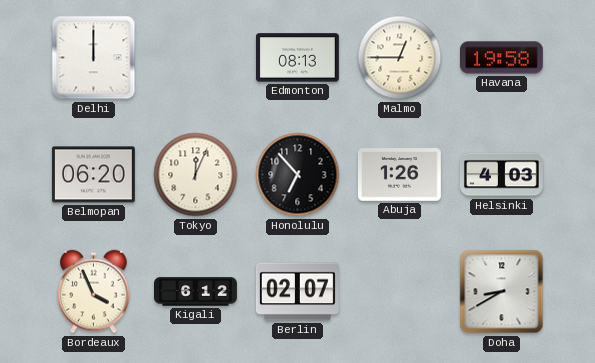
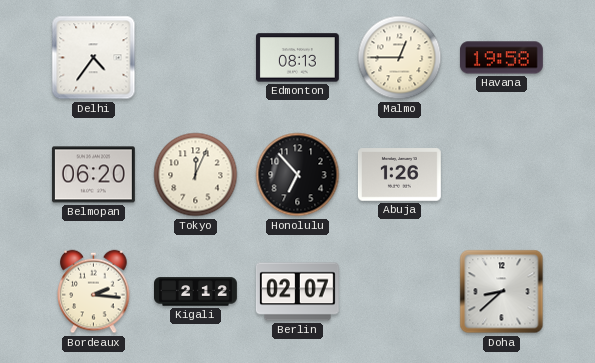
Delhi: 12:00 -> 4:36
Helsinki: 4:03 -> none
Bordeaux: 3:56 -> 2:16
Kigali: 6:12 -> 2:12
Doha: 8:40 -> 8:38
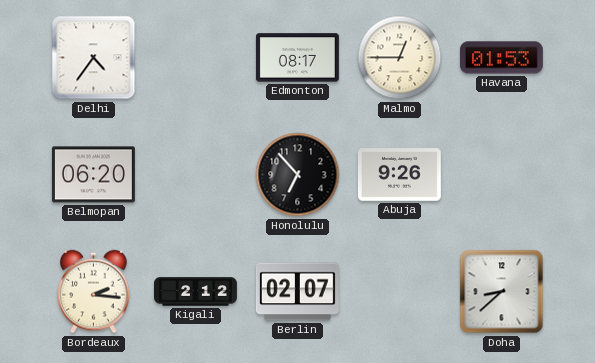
Edmonton: 08:13 -> 08:17
Havana: 19:58 -> 01:53
Tokyo: 12:04 -> none
Abuja: 1:26 -> 9:26
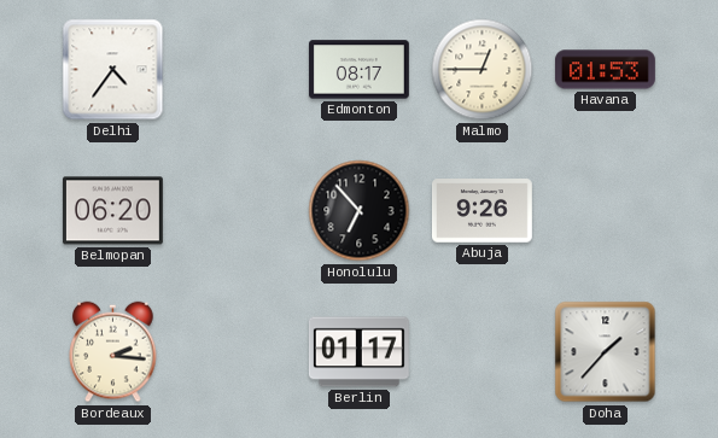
Kigali: 2:12 -> none
Berlin: 02:07 -> 01:17
Doha: 8:38 -> 1:37
